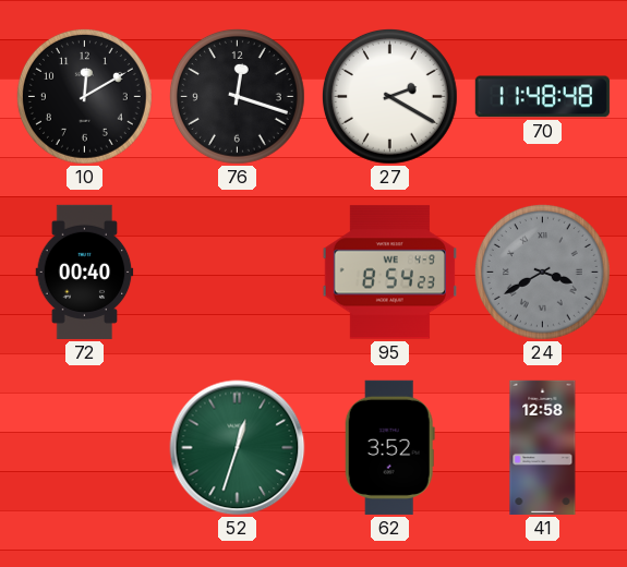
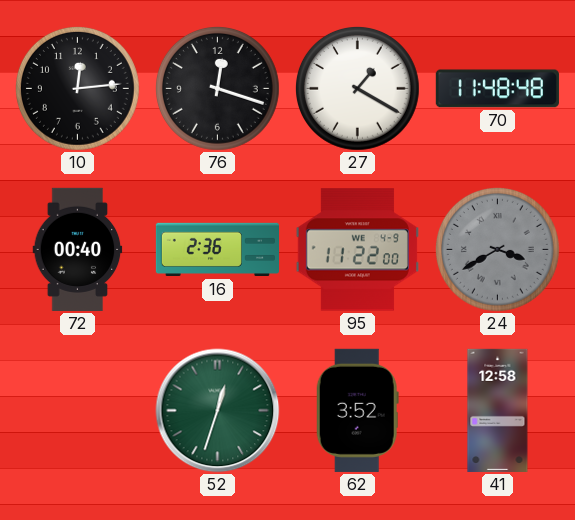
10: 12:10 -> 12:14
27: 2:20 -> 1:20
16: none -> 2:36
95: 8:54 -> 11:22
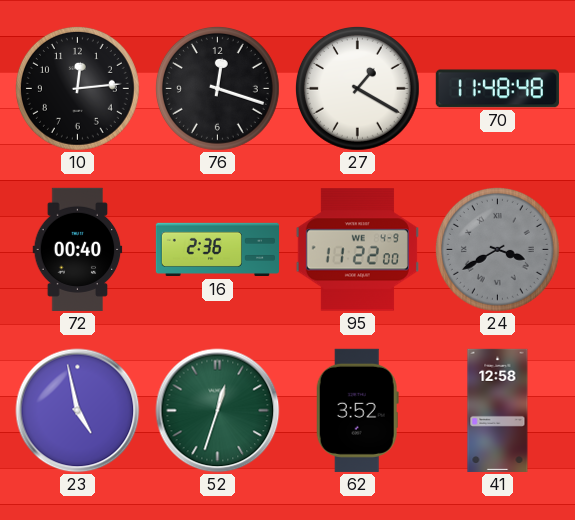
23: none -> 4:58
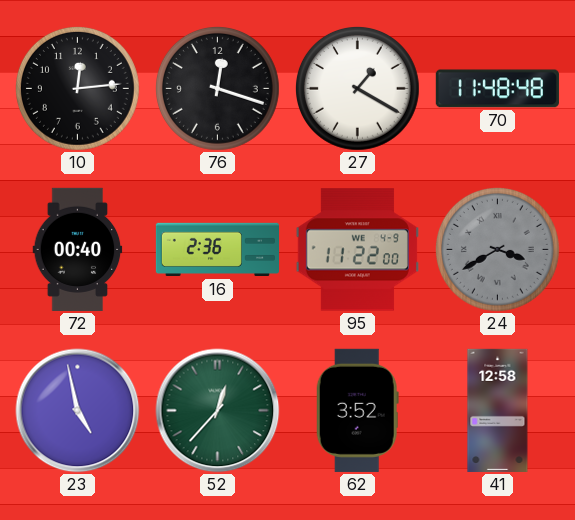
52: 12:33 -> 12:37
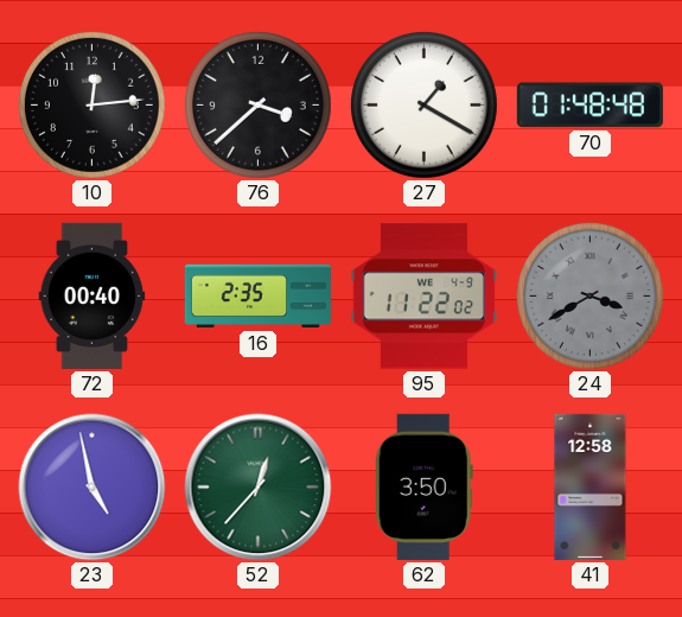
76: 12:18 -> 3:38
70: 11:48 -> 01:48
16: 2:36 -> 2:35
95: 11:22:00 -> 11:22:02
62: 3:52 -> 3:50
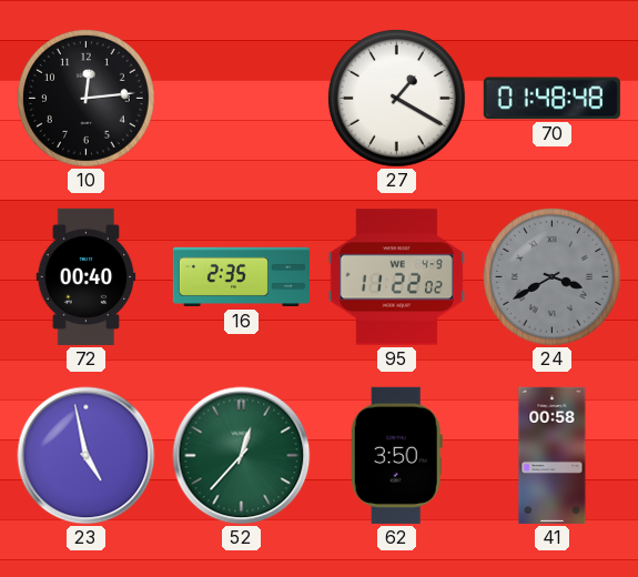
76: 3:38 -> none
41: 12:58 -> 00:58
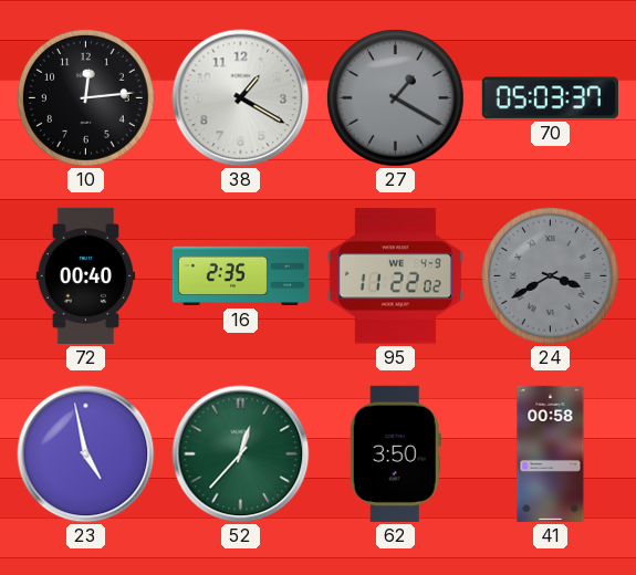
38: none -> 1:20
27 dial: white -> grey
70: 01:48 -> 05:03
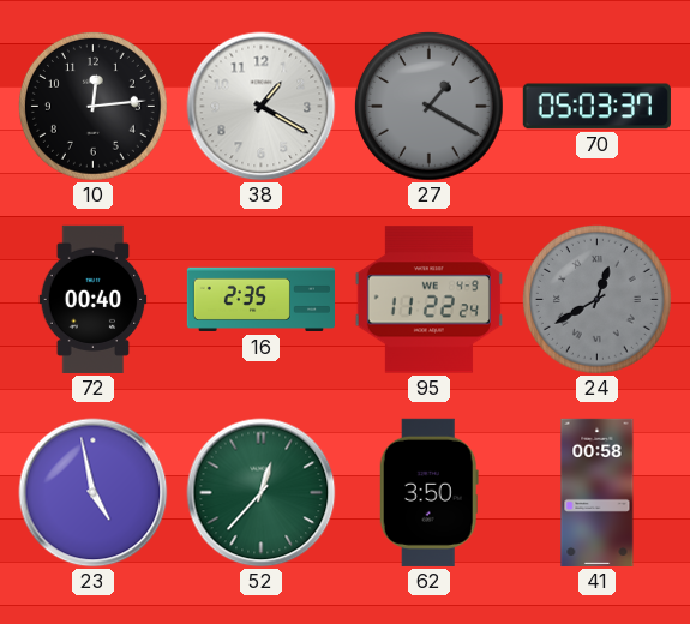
95: 11:22:02 -> 11:22:24
24: 3:40 -> 12:40
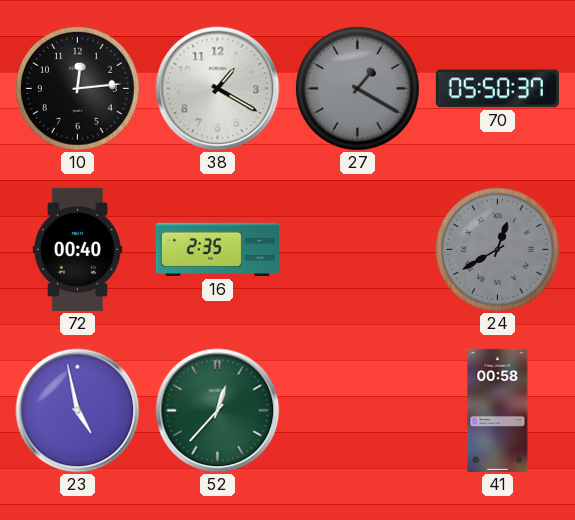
70: 05:03 -> 05:50
95: 11:22 -> none
62: 3:50 -> none
